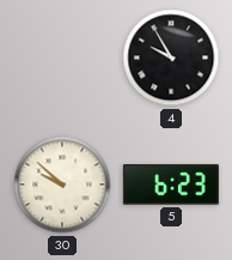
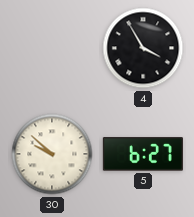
4: 9:55 -> 3:55
5: 6:23 -> 6:27
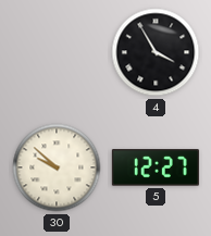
5: 6:27 -> 12:27
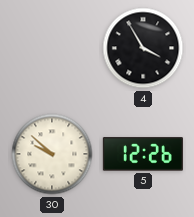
5: 12:27 -> 12:26
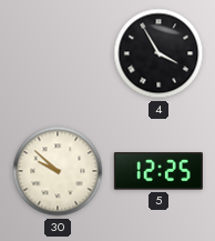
5: 12:26 -> 12:25
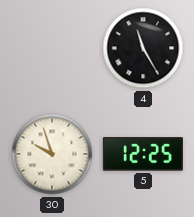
4: 3:55 -> 11:25
30: 9:52 -> 9:57
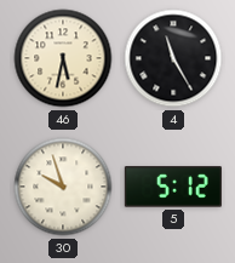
46: none -> 5:32
5: 12:25 -> 5:12
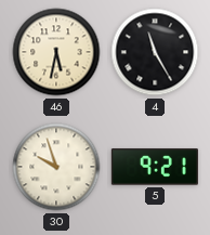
5: 5:12 -> 9:21
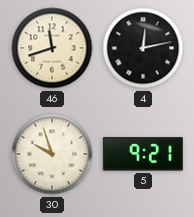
46: 5:32 -> 11:42
4: 11:25 -> 12:13
